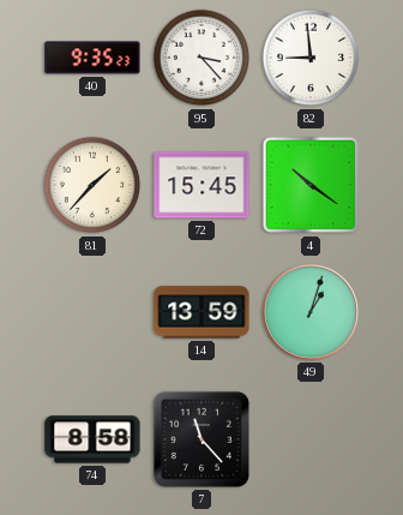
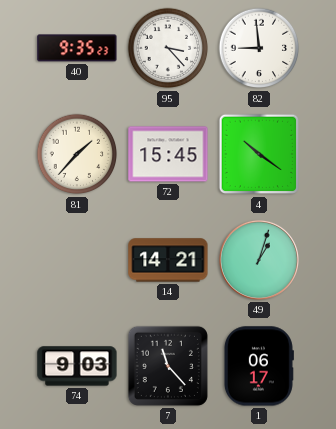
14: 13:59 -> 14:21
74: 8:58 -> 9:03
1: none -> 06:17
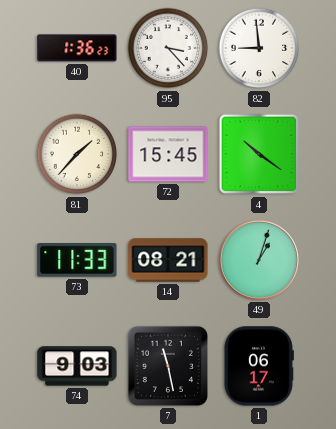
40: 9:35 -> 1:36
73: none -> 11:33
14: 14:21 -> 08:21
7: 11:23 -> 11:28
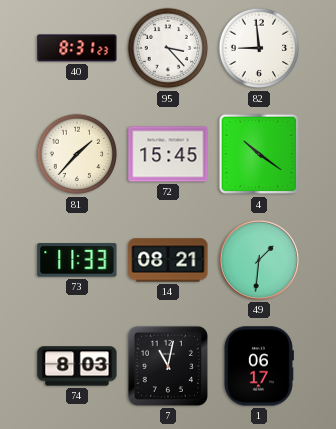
40: 1:36 -> 8:31
49: 1:03 -> 1:31
74: 9:03 -> 8:03
7: 11:28 -> 11:02
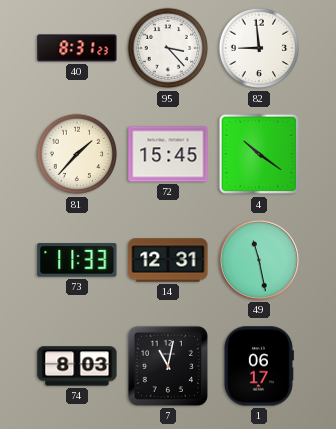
14: 08:21 -> 12:31
49: 1:31 -> 11:28
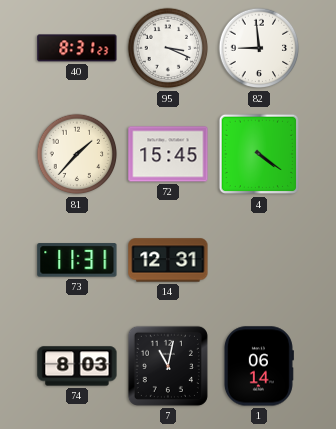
95: 3:23 -> 3:19
4: 10:21 -> 4:21
73: 11:33 -> 11:31
49: 11:28 -> none
1: 06:17 -> 06:14
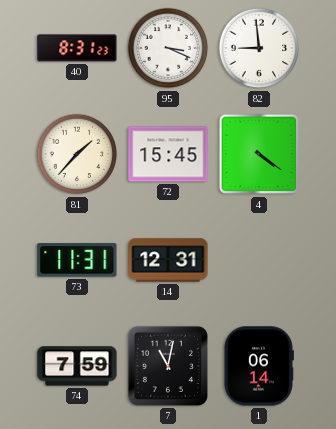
74: 8:03 -> 7:59
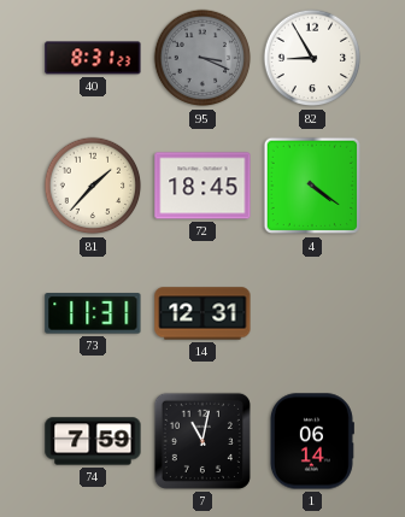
95 dial: white -> grey
82: 8:59 -> 8:55
72: 15:45 -> 18:45
